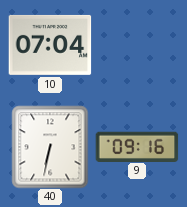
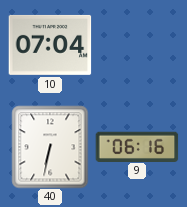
9: 09:16 -> 06:16
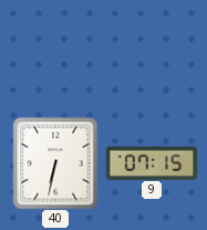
10: 07:04 -> none
9: 06:16 -> 07:15
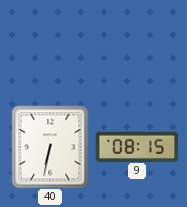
9: 07:15 -> 08:15
